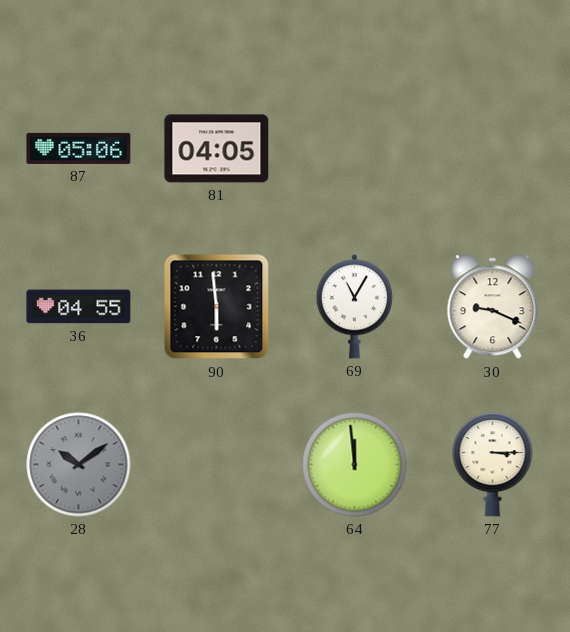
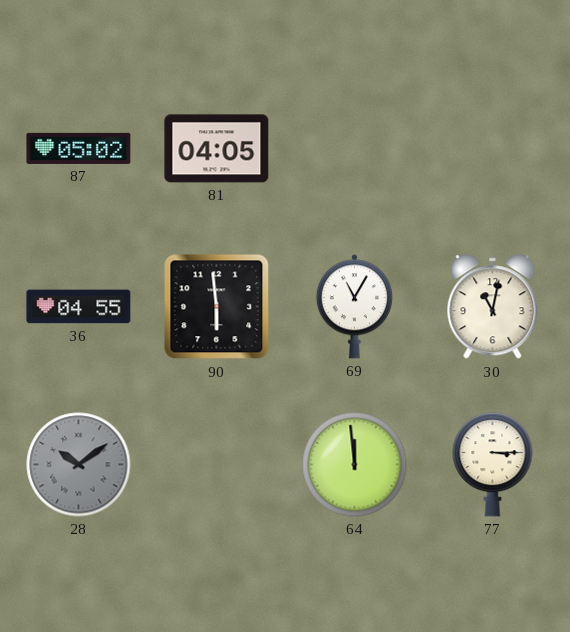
87: 05:06 -> 05:02
30: 9:19 -> 11:02
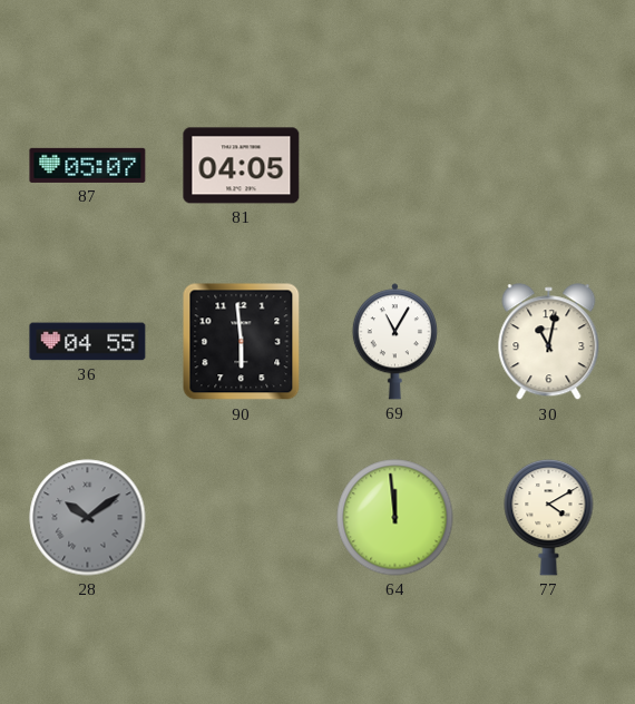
87: 05:02 -> 05:07
77: 3:15 -> 4:10
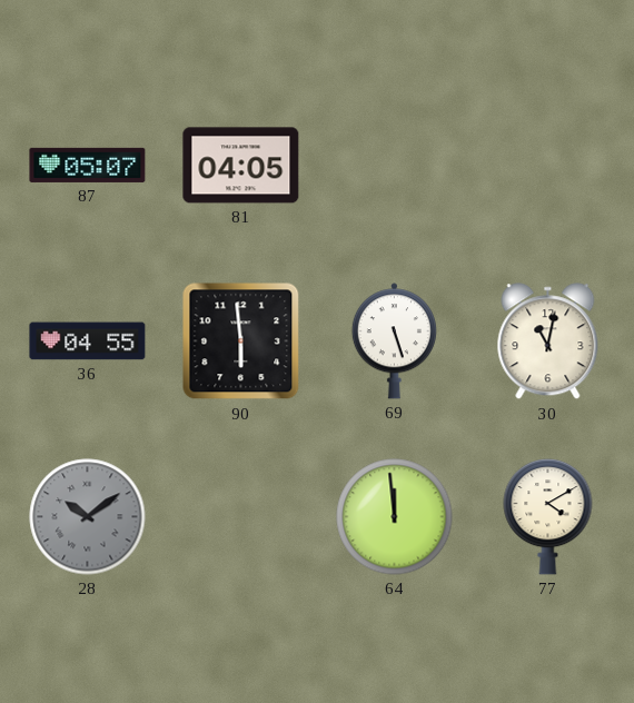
69: 11:05 -> 5:27
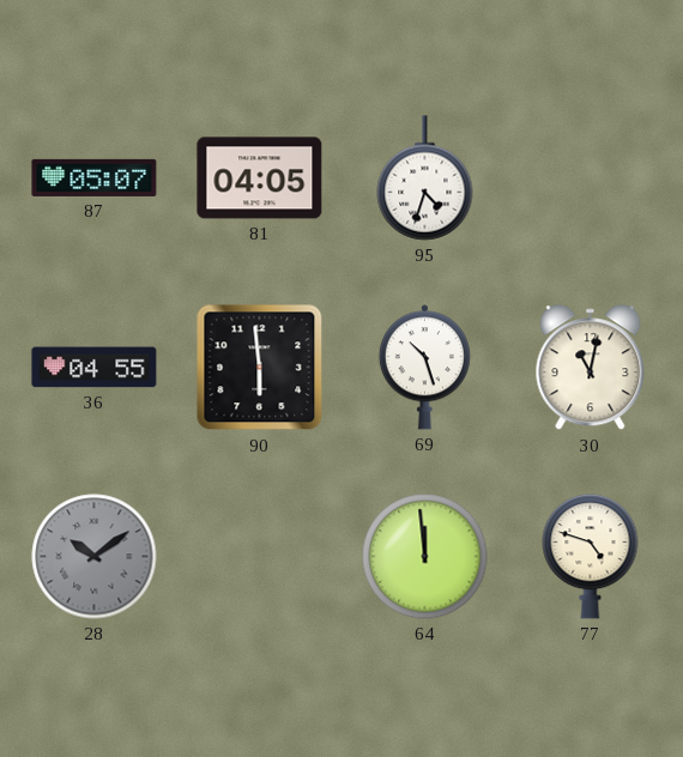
95: none -> 4:33
69: 5:27 -> 10:27
77: 4:10 -> 4:48
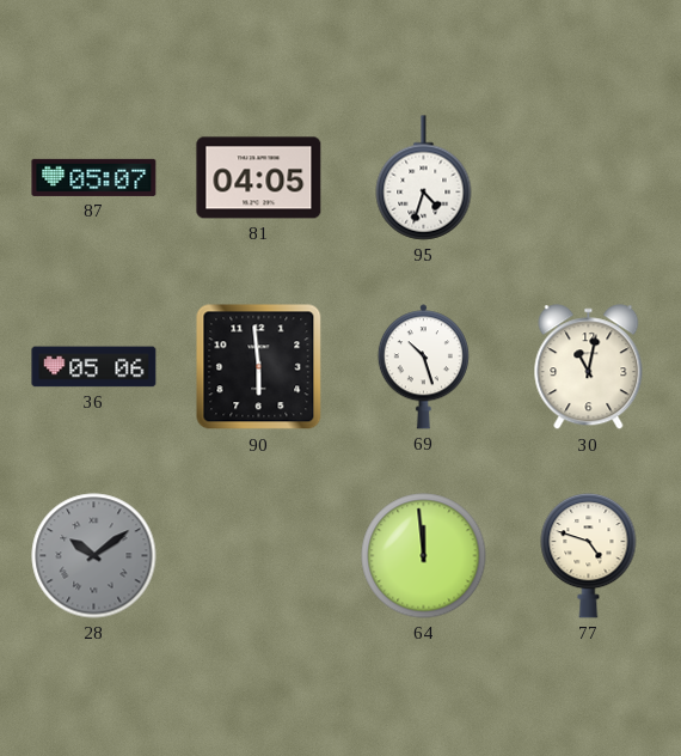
36: 04:55 -> 05:06
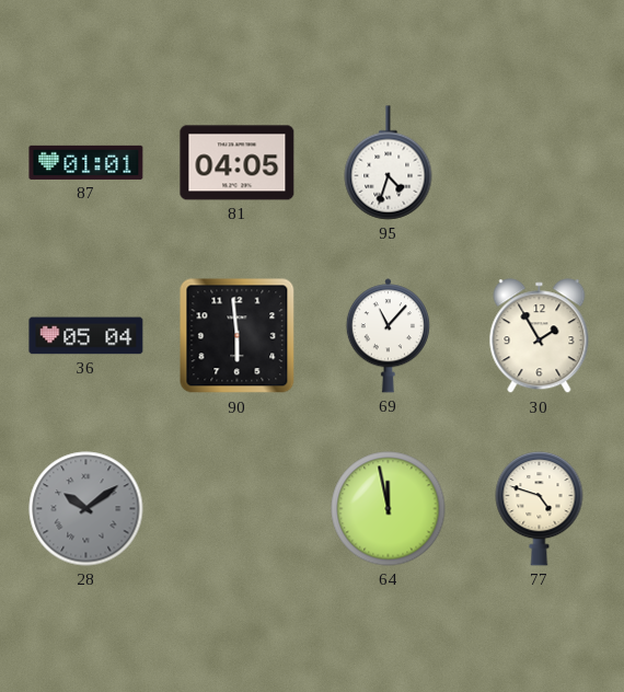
87: 05:07 -> 01:01
36: 05:06 -> 05:04
69: 10:27 -> 11:07
30: 11:02 -> 1:55
64: 11:59 -> 11:58
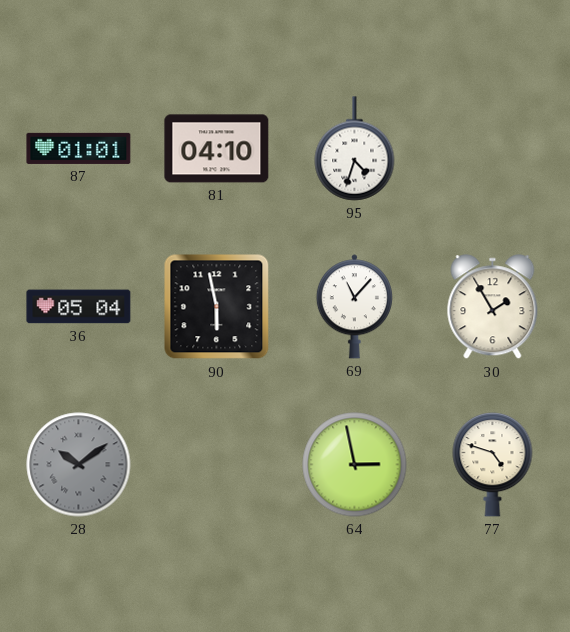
81: 04:05 -> 04:10
90: 5:59 -> 5:58
64: 11:58 -> 2:58
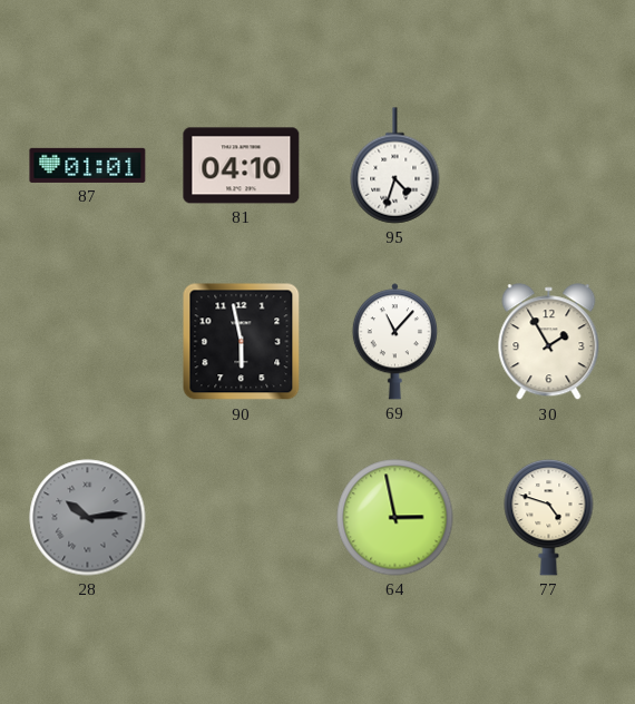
36: 05:04 -> none
28: 10:09 -> 10:14
